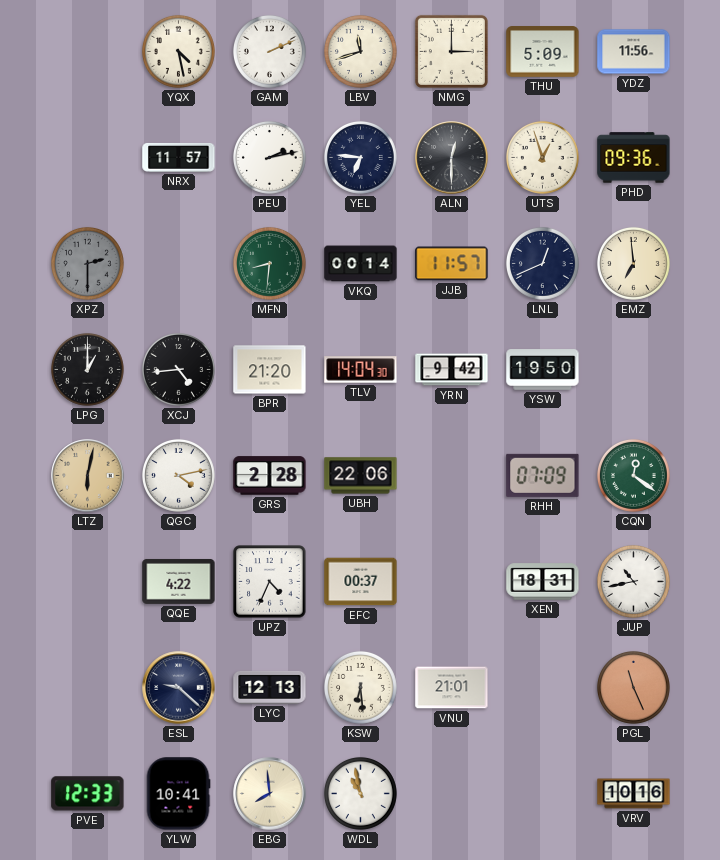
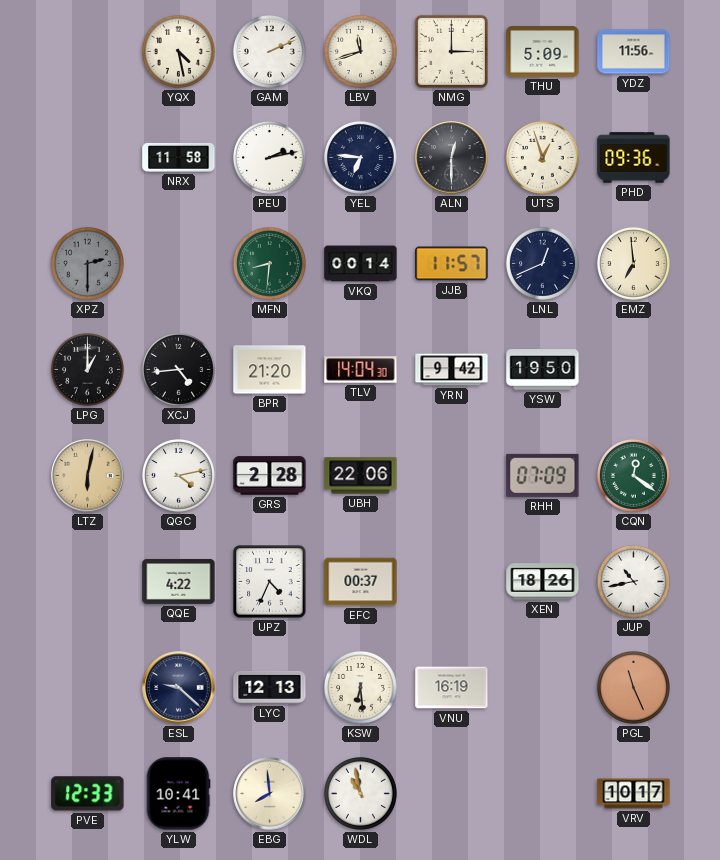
NRX: 11:57 -> 11:58
XEN: 18:31 -> 18:26
VNU: 21:01 -> 16:19
VRV: 10:16 -> 10:17
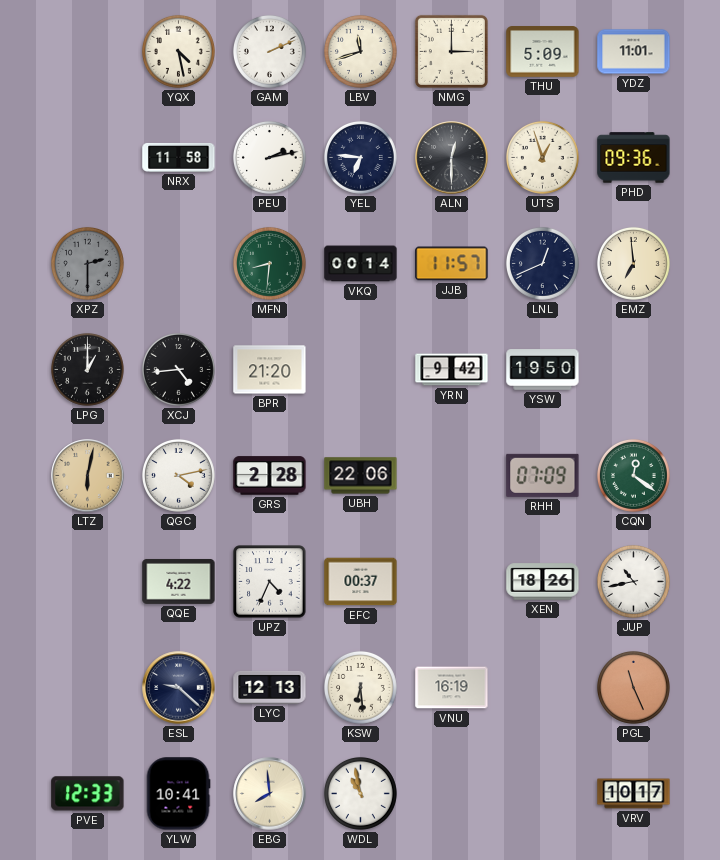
YDZ: 11:56 -> 11:01
TLV: 14:04 -> none
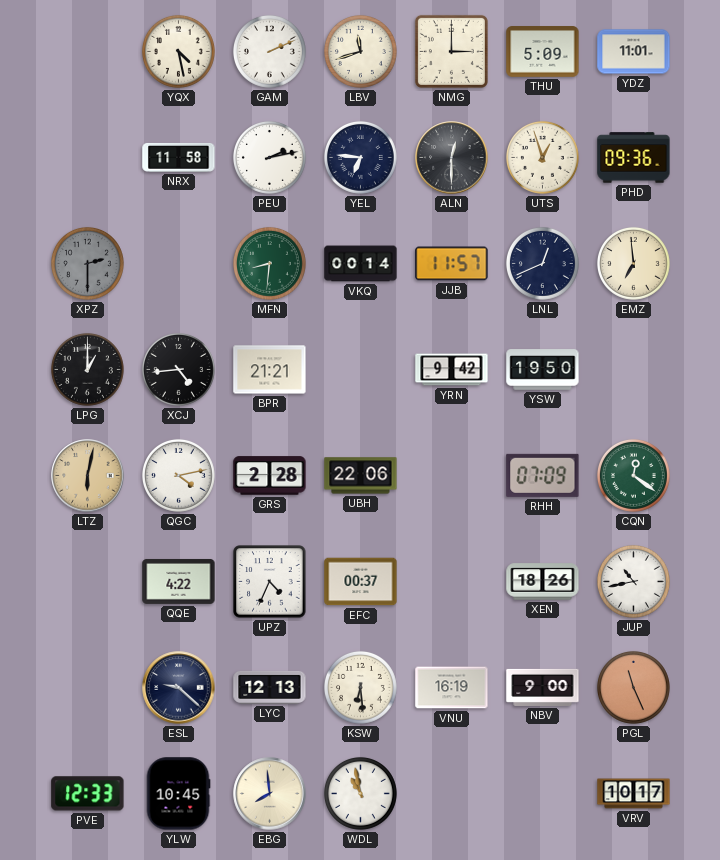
BPR: 21:20 -> 21:21
NBV: none -> 9:00
YLW: 10:41 -> 10:45
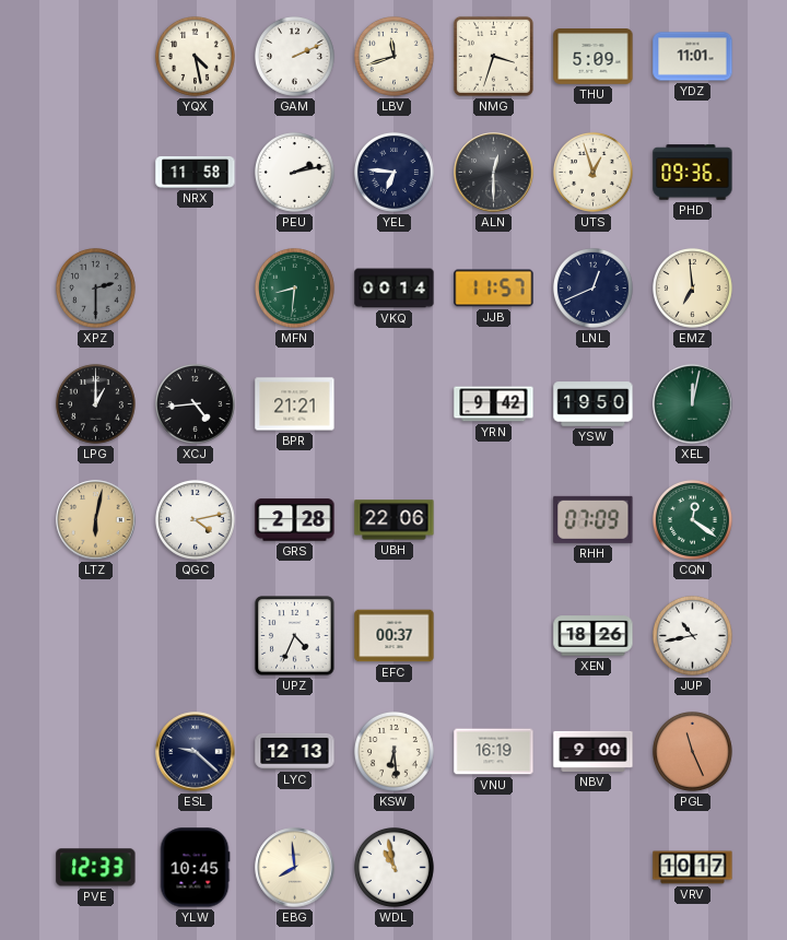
NMG: 3:00 -> 3:33
XEL: none -> 12:02
QQE: 4:22 -> none
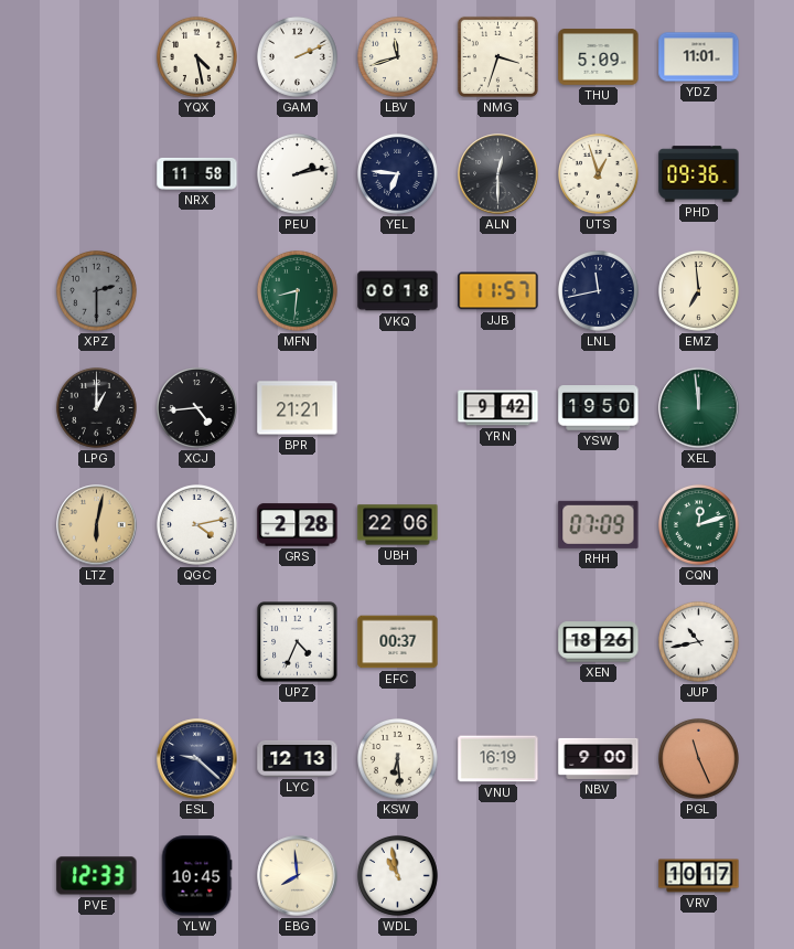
VKQ: 00:14 -> 00:18
LNL: 12:41 -> 11:43
XEL: 12:02 -> 11:59
CQN: 12:21 -> 12:12
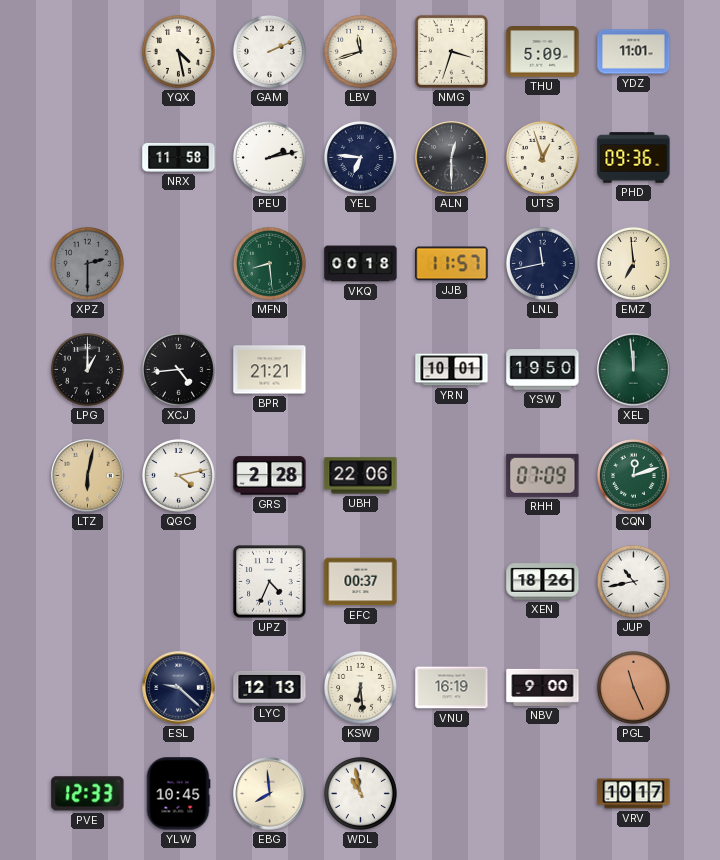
MFN: 8:31 -> 8:29
YRN: 9:42 -> 10:01
